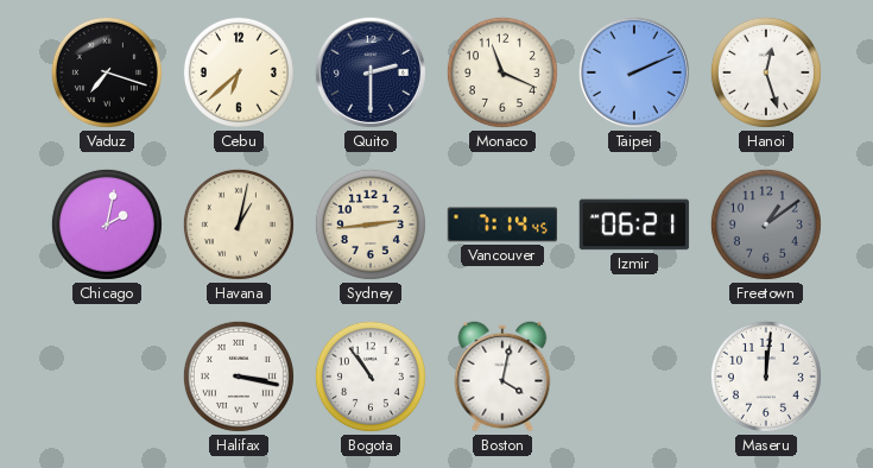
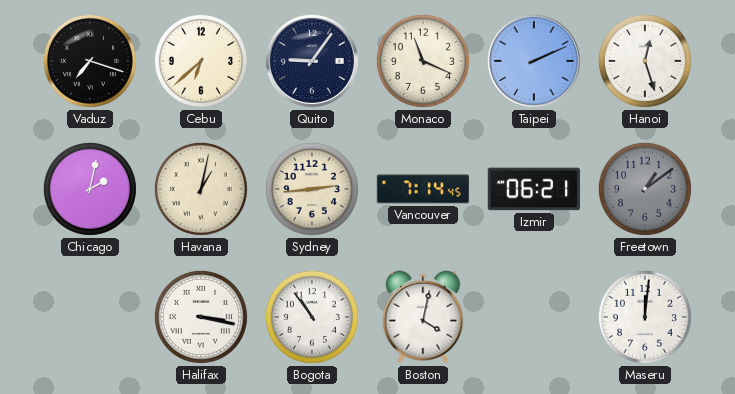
Quito: 2:30 -> 9:06
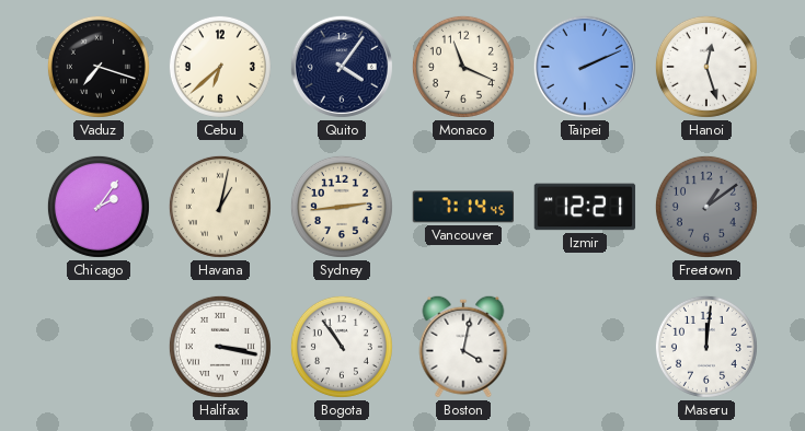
Quito: 9:06 -> 4:06
Chicago: 2:02 -> 2:06
Izmir: 06:21 -> 12:21
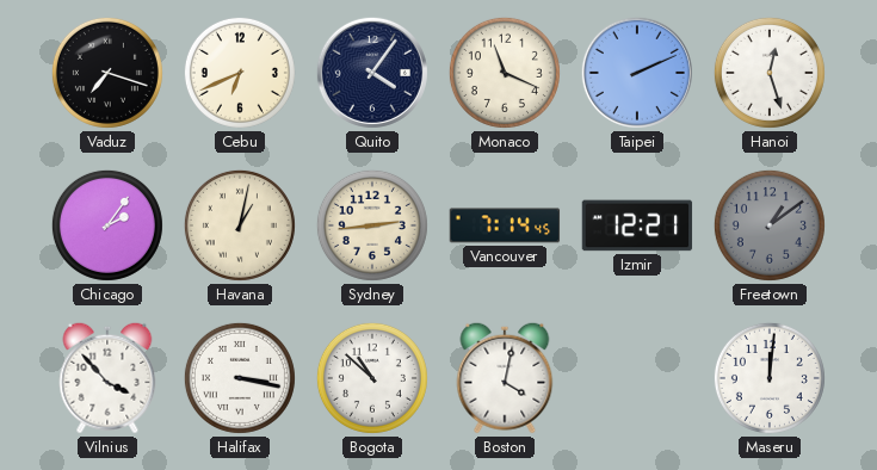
Cebu: 6:38 -> 6:41
Vilnius: none -> 3:53
Bogota: 10:54 -> 10:52
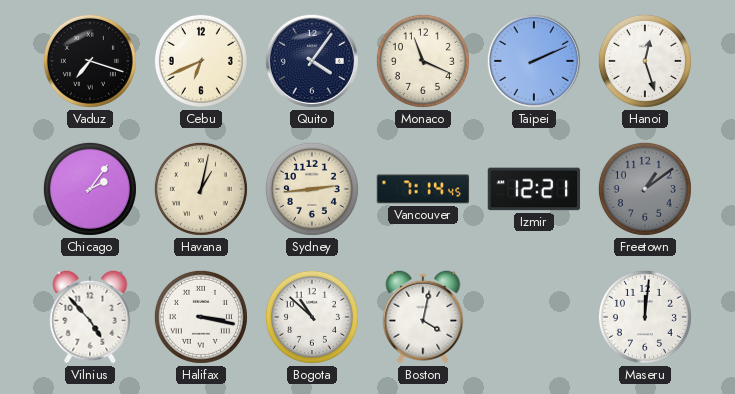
Vilnius: 3:53 -> 4:53
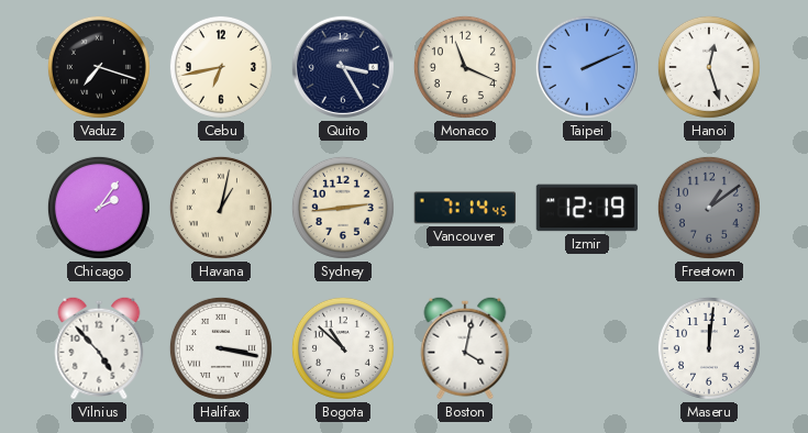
Cebu: 6:41 -> 6:43
Quito: 4:06 -> 3:25
Izmir: 12:21 -> 12:19
